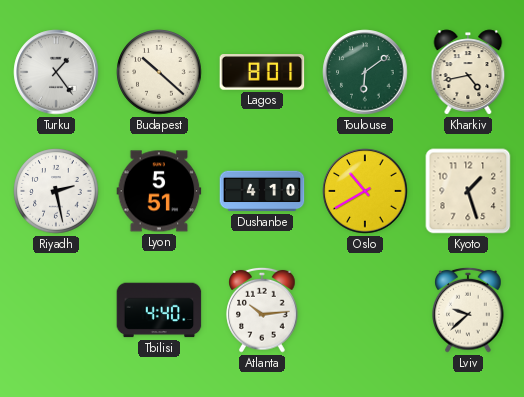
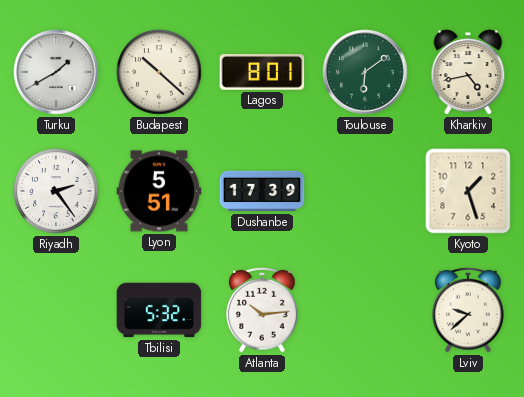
Turku: 1:24 -> 1:40
Riyadh: 2:28 -> 2:24
Dushanbe: 4:10 -> 17:39
Oslo: 10:40 -> none
Tbilisi: 4:40 -> 5:32
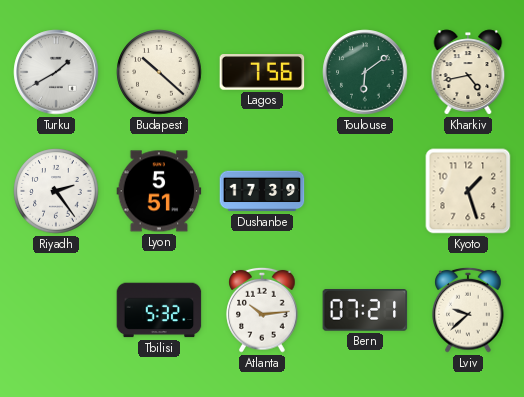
Lagos: 8:01 -> 7:56
Bern: none -> 07:21
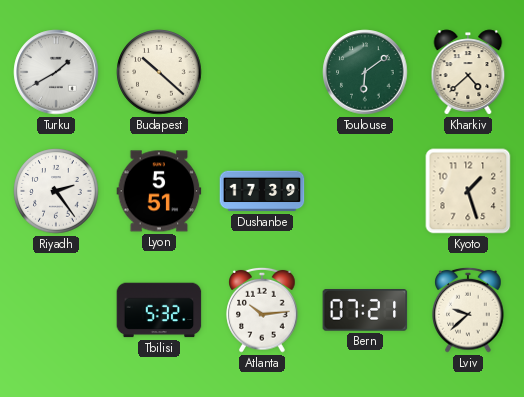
Lagos: 7:56 -> none
Kharkiv: 4:43 -> 4:38
